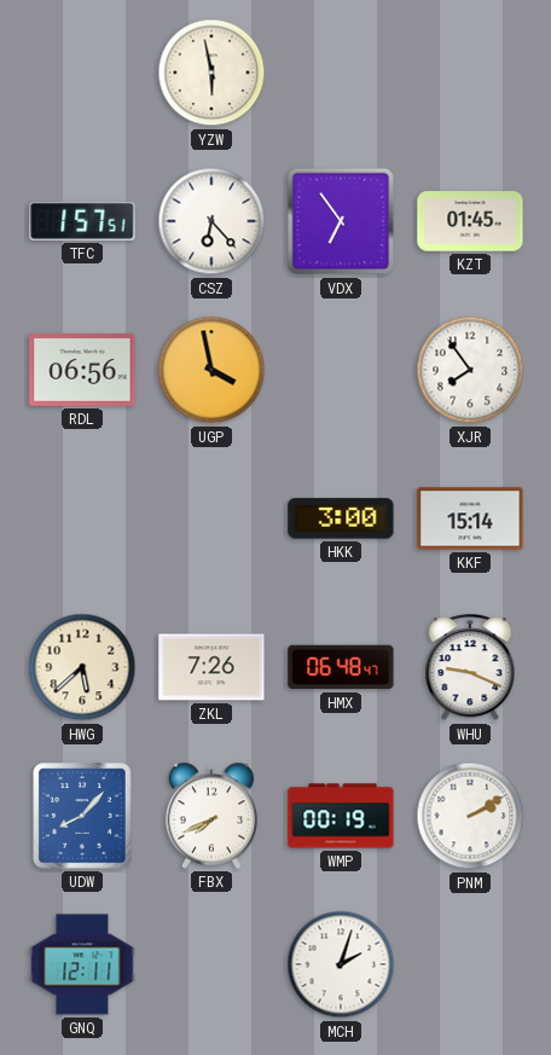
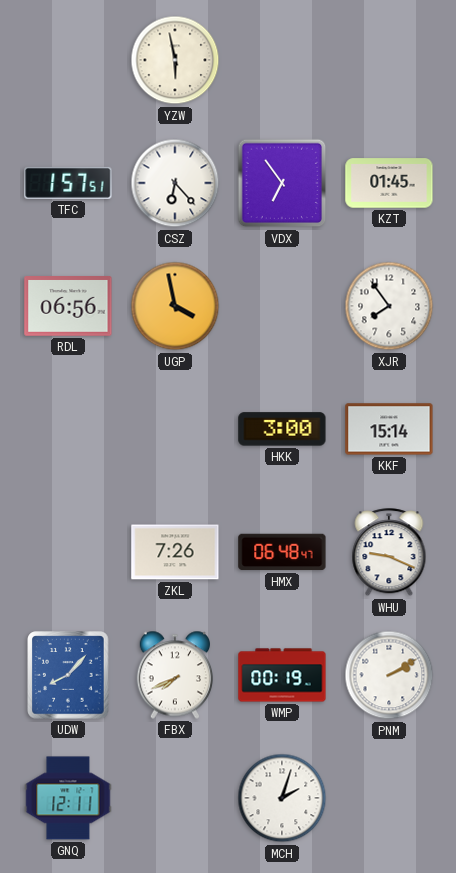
HWG: 5:38 -> none
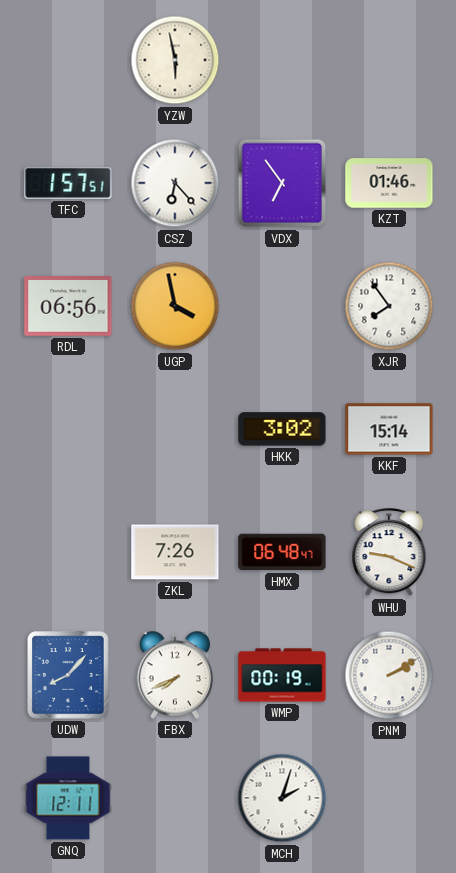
KZT: 01:45 -> 01:46
HKK: 3:00 -> 3:02
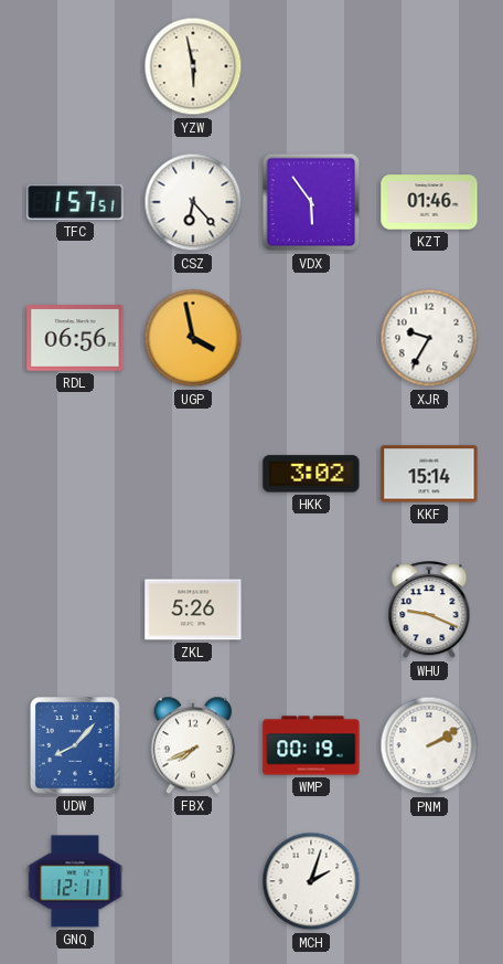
VDX: 6:54 -> 5:54
XJR: 7:54 -> 9:35
ZKL: 7:26 -> 5:26
HMX: 06:48 -> none
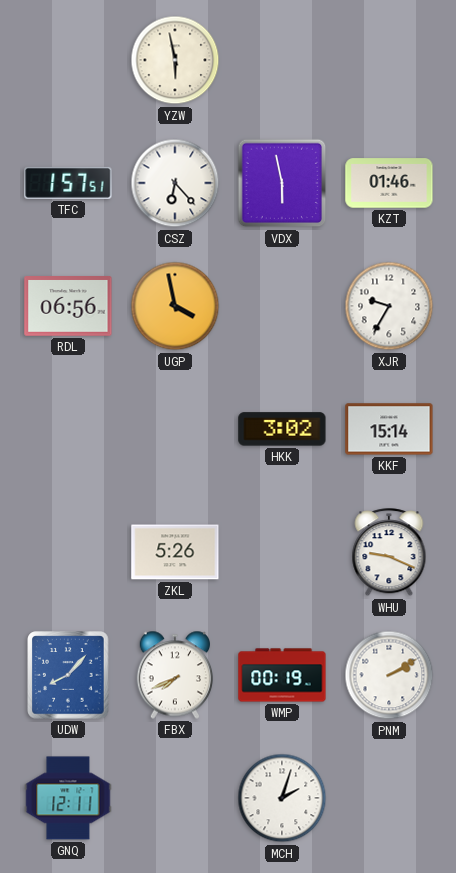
VDX: 5:54 -> 5:58
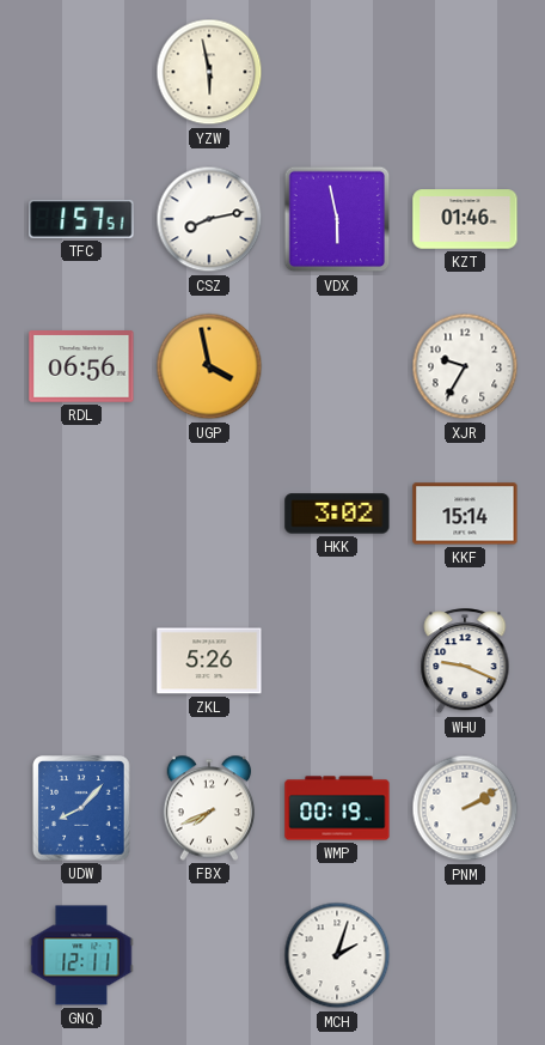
CSZ: 6:23 -> 8:13
